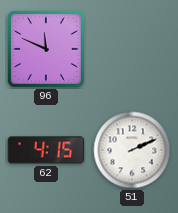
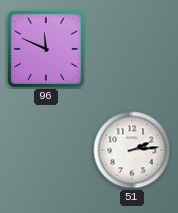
62: 4:15 -> none
51: 2:11 -> 2:14
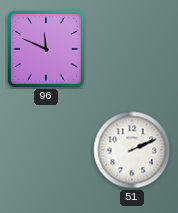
51: 2:14 -> 2:11
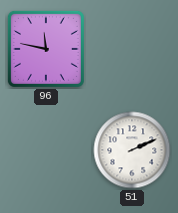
96: 11:49 -> 11:47
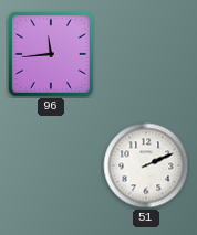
96: 11:47 -> 11:44
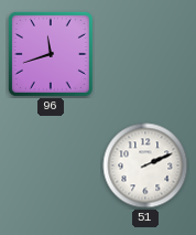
96: 11:44 -> 11:42
